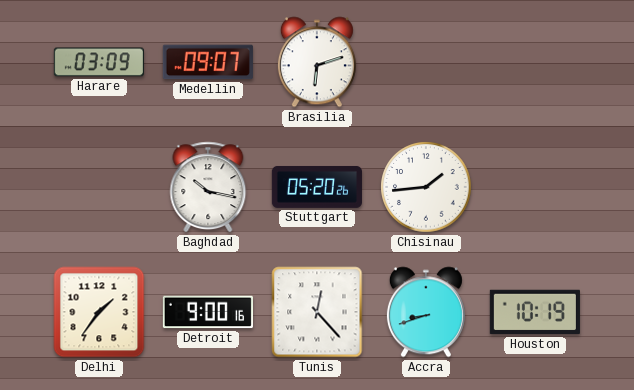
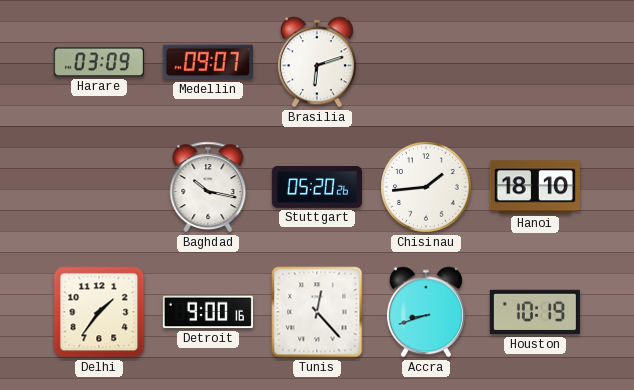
Hanoi: none -> 18:10
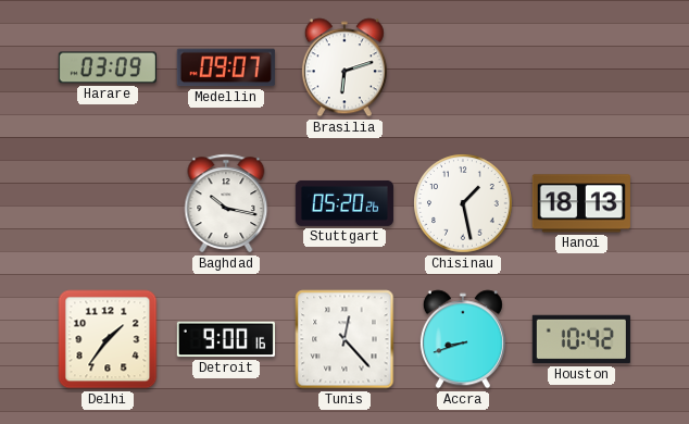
Chisinau: 1:44 -> 1:28
Hanoi: 18:10 -> 18:13
Houston: 10:19 -> 10:42
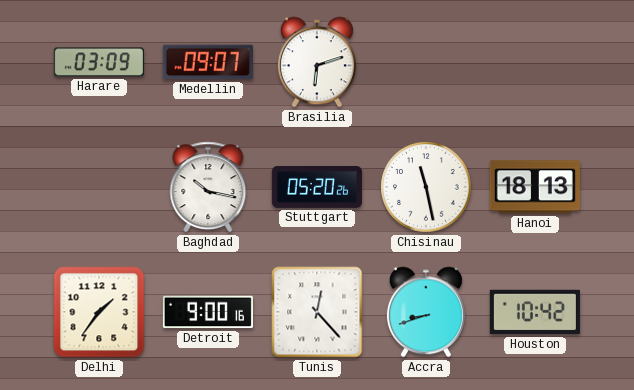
Chisinau: 1:28 -> 11:28
